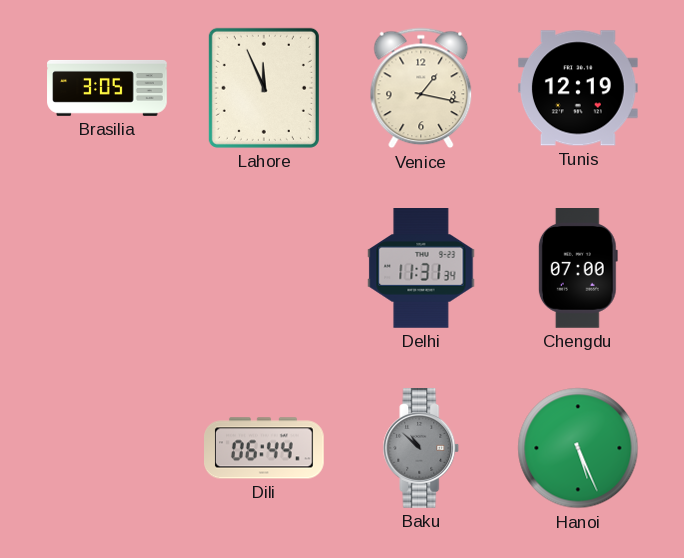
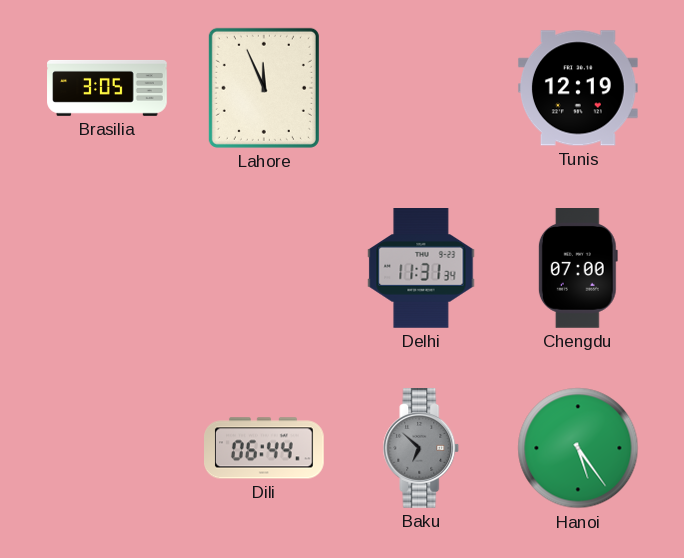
Venice: 1:17 -> none
Baku: 10:52 -> 6:52
Hanoi: 5:26 -> 5:24
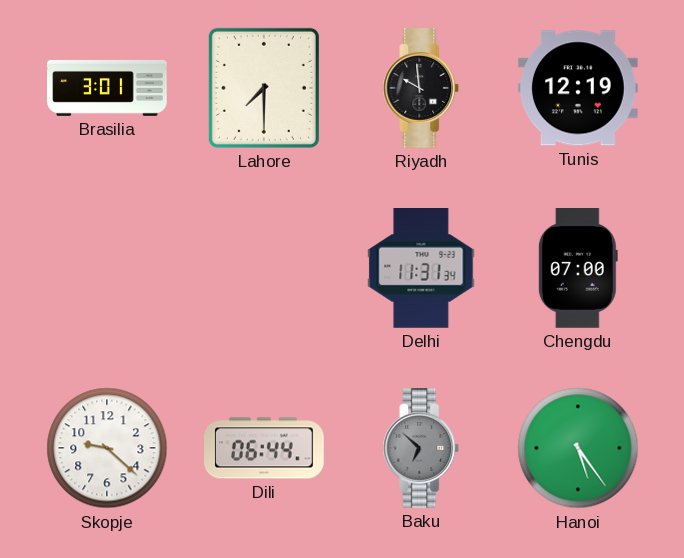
Brasilia: 3:05 -> 3:01
Lahore: 11:56 -> 7:30
Riyadh: none -> 9:59
Skopje: none -> 9:22
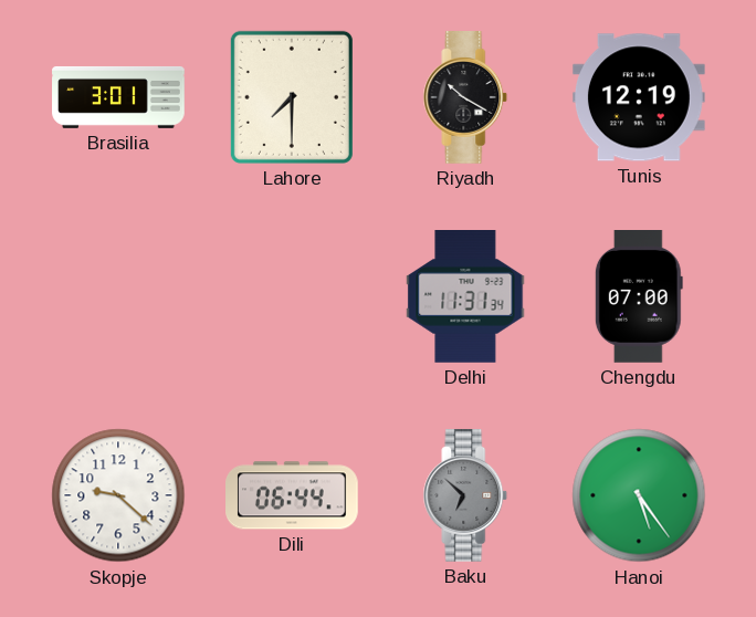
Riyadh: 9:59 -> 10:20
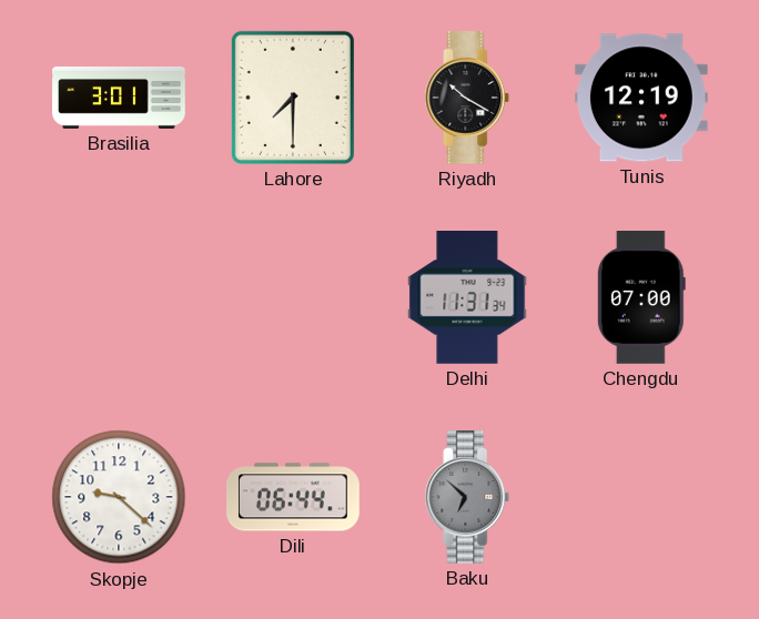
Hanoi: 5:24 -> none
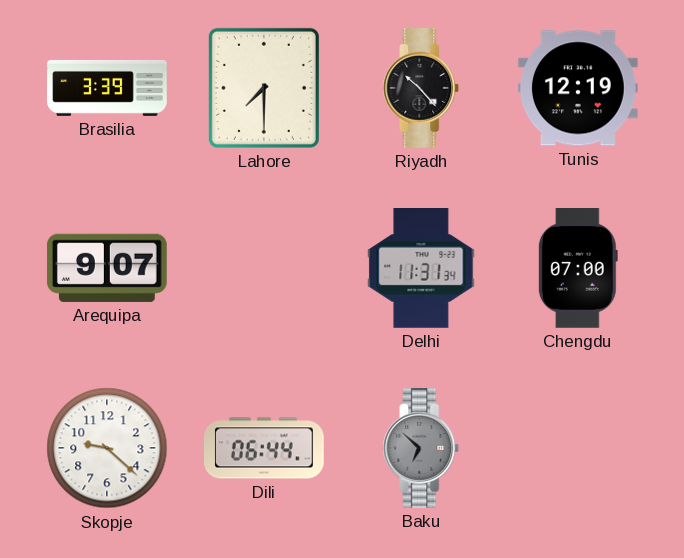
Brasilia: 3:01 -> 3:39
Riyadh: 10:20 -> 10:23
Arequipa: none -> 9:07
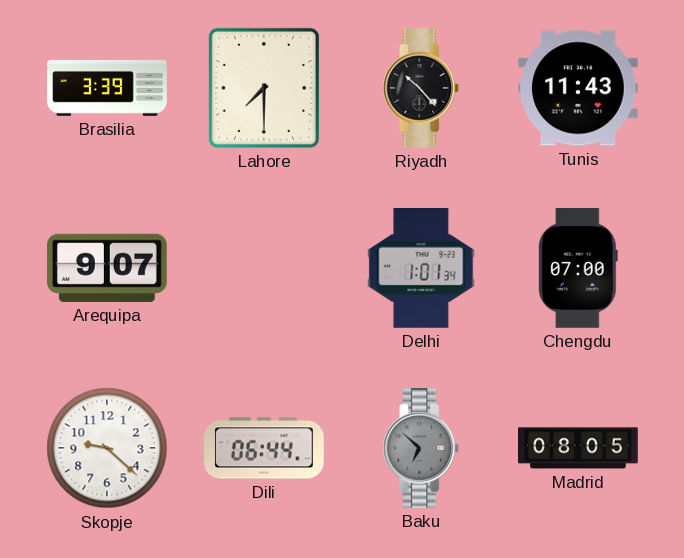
Tunis: 12:19 -> 11:43
Delhi: 11:31 -> 1:01
Madrid: none -> 08:05
